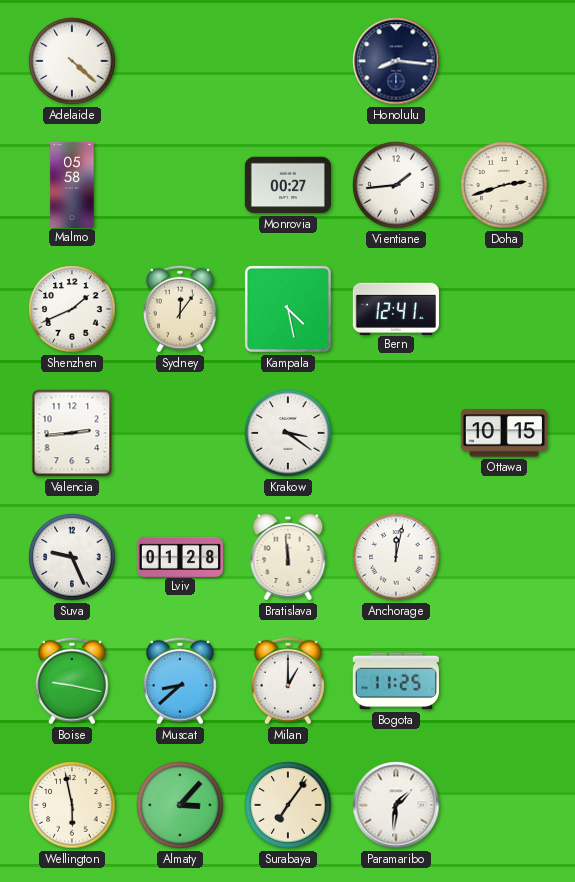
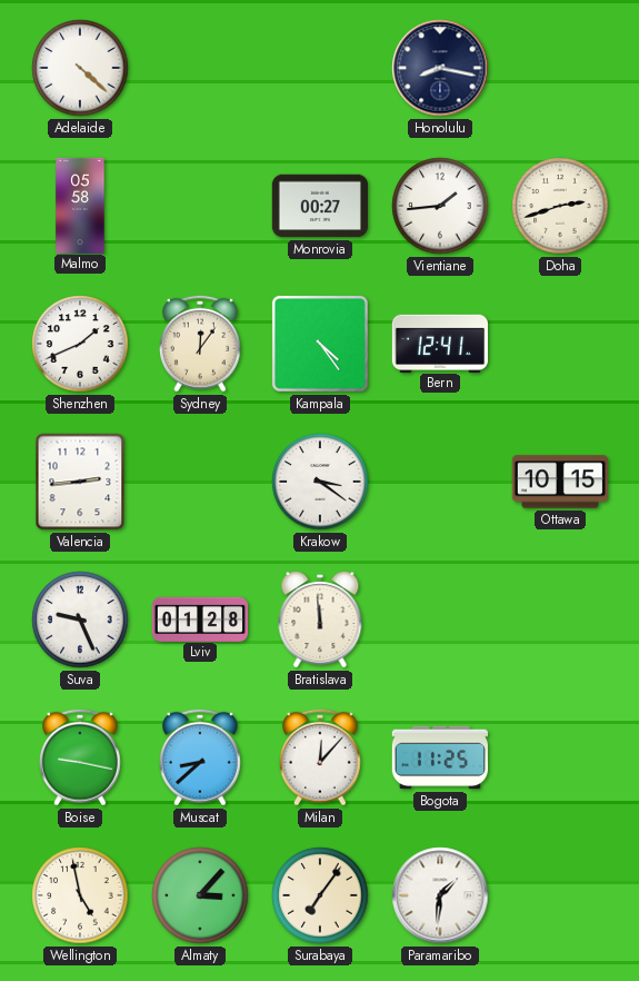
Honolulu: 8:16 -> 8:17
Kampala: 4:28 -> 4:24
Anchorage: 12:02 -> none
Milan: 1:00 -> 12:07
Wellington: 5:58 -> 4:58
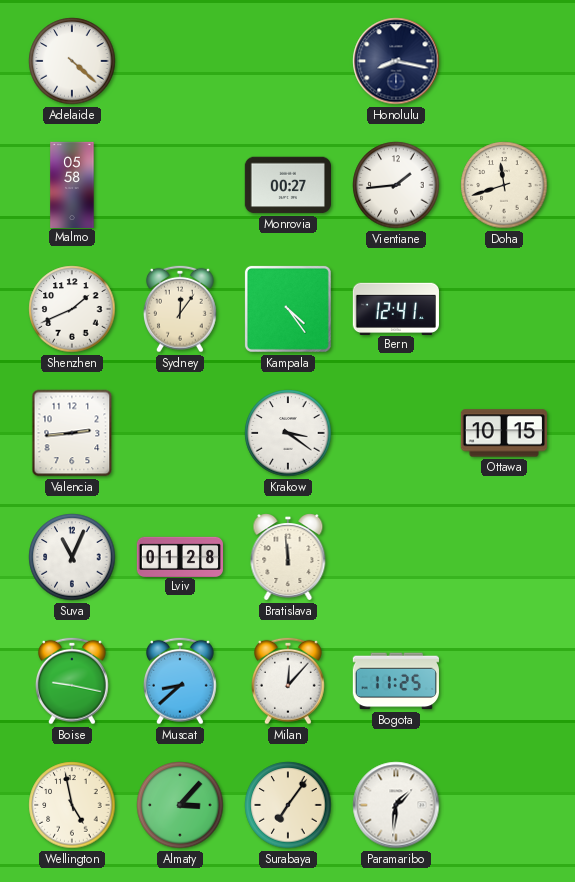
Doha: 2:42 -> 11:42
Suva: 9:26 -> 11:04
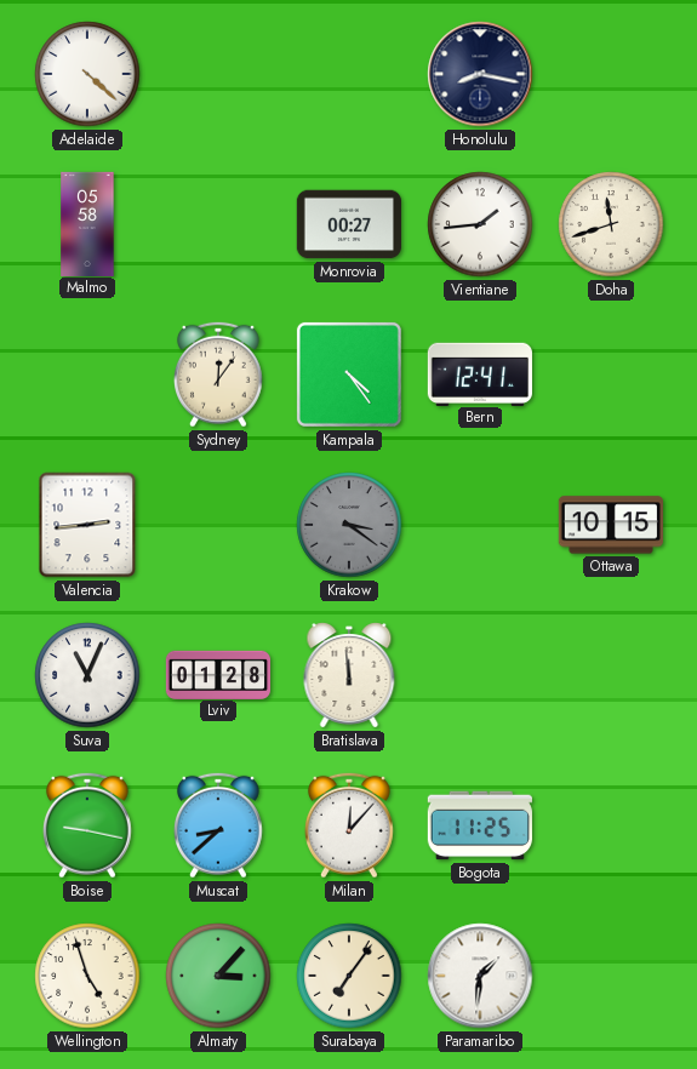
Shenzhen: 1:41 -> none
Krakow dial: white -> grey
Wellington: 4:58 -> 4:57
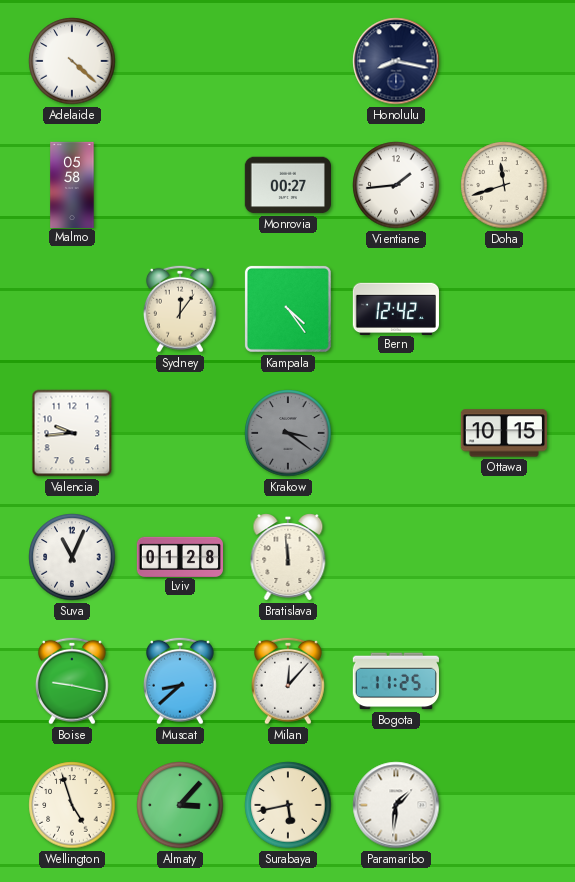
Bern: 12:41 -> 12:42
Valencia: 2:44 -> 9:44
Surabaya: 7:06 -> 5:43
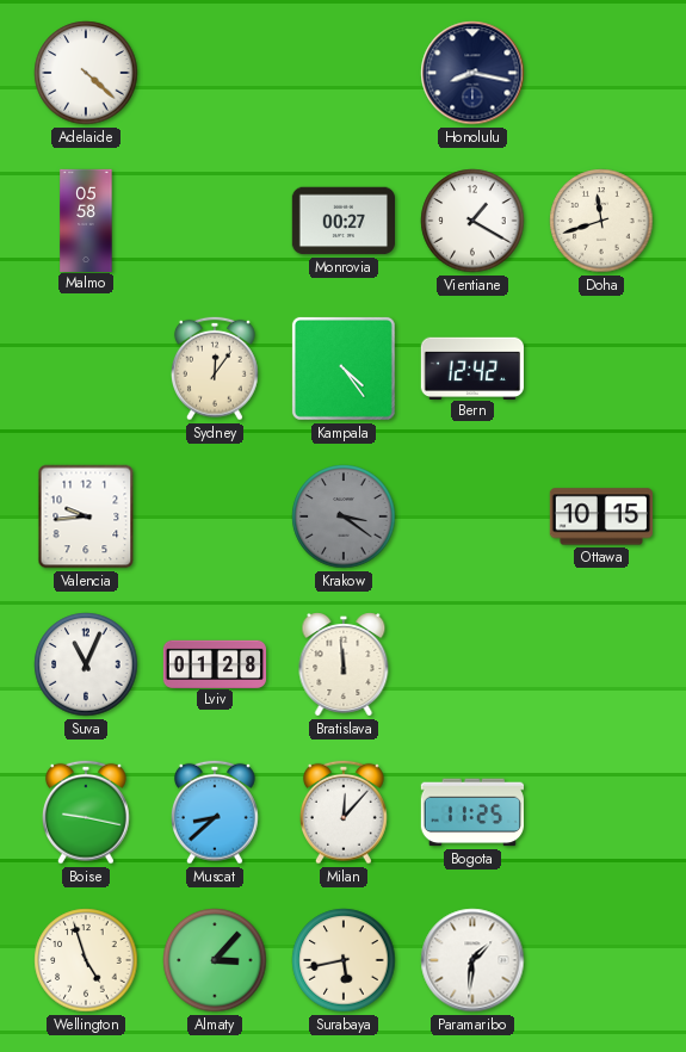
Vientiane: 1:44 -> 1:20
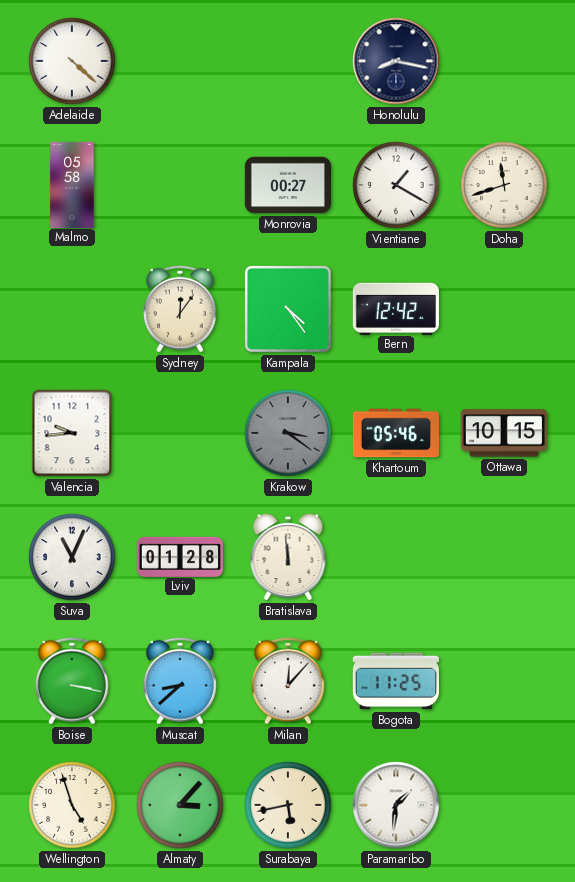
Khartoum: none -> 05:46
Boise: 9:17 -> 3:17
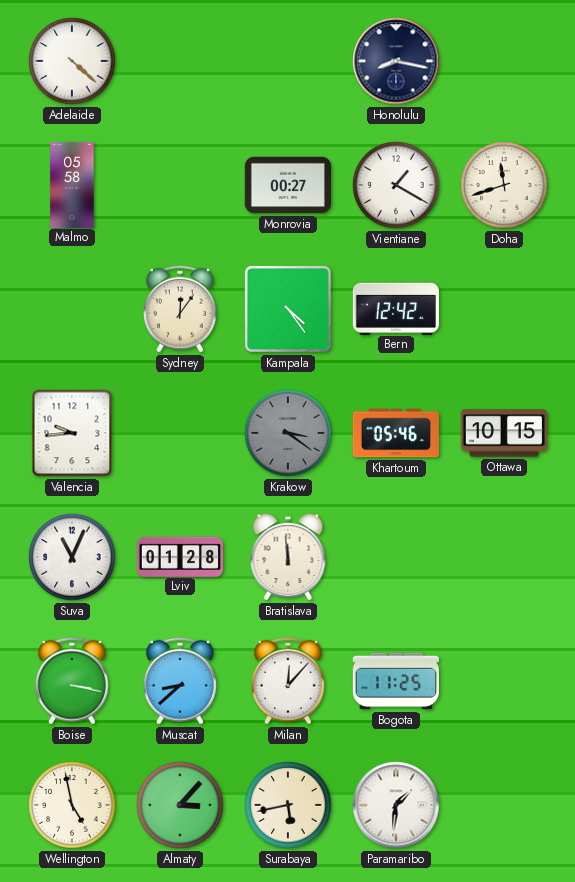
Wellington: 4:57 -> 4:58
